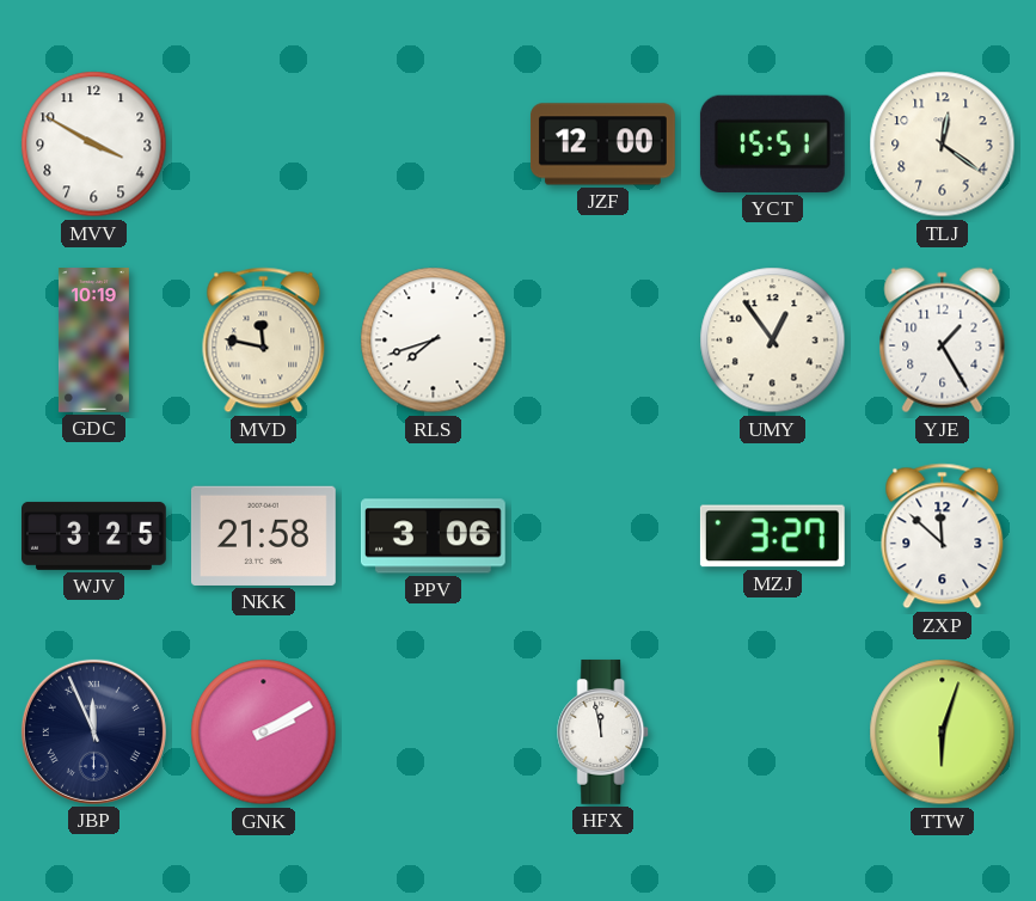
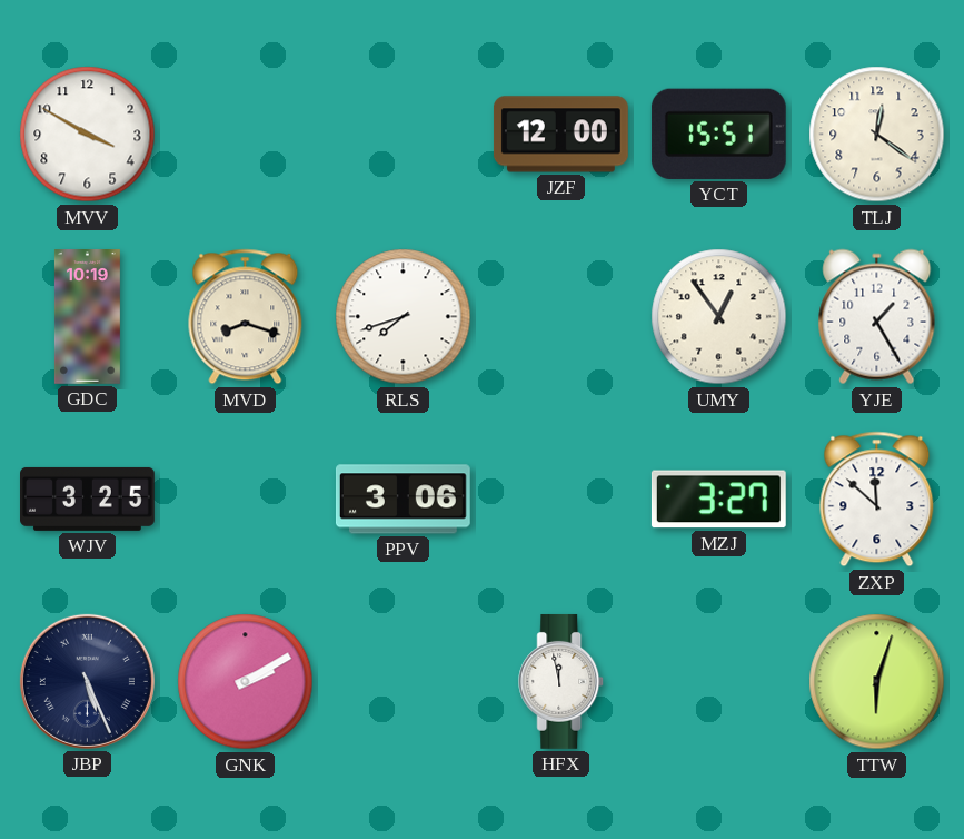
MVD: 11:47 -> 8:18
NKK: 21:58 -> none
JBP: 11:56 -> 5:26
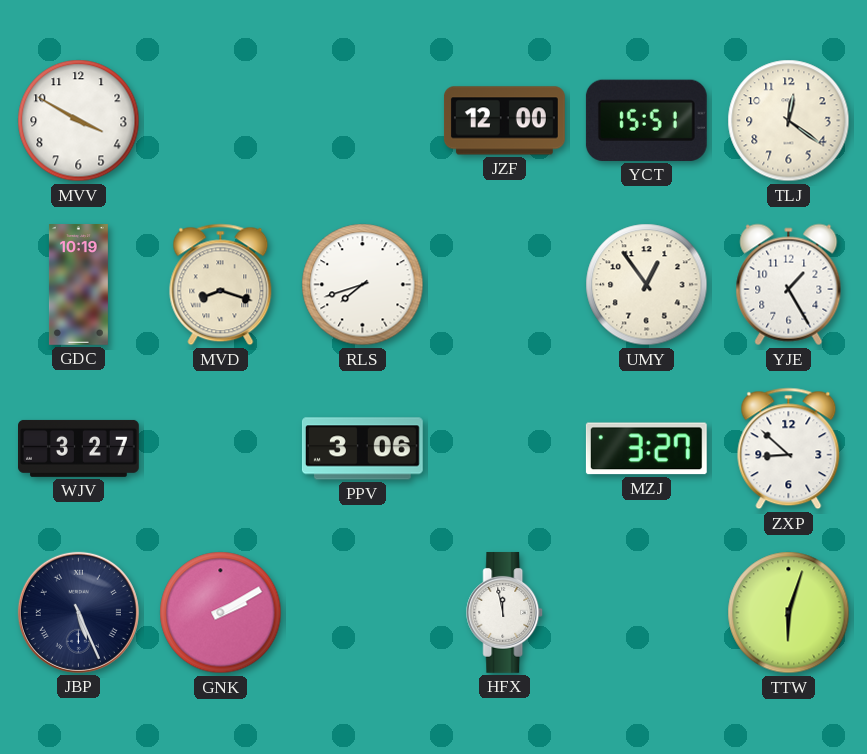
WJV: 3:25 -> 3:27
ZXP: 11:52 -> 8:52
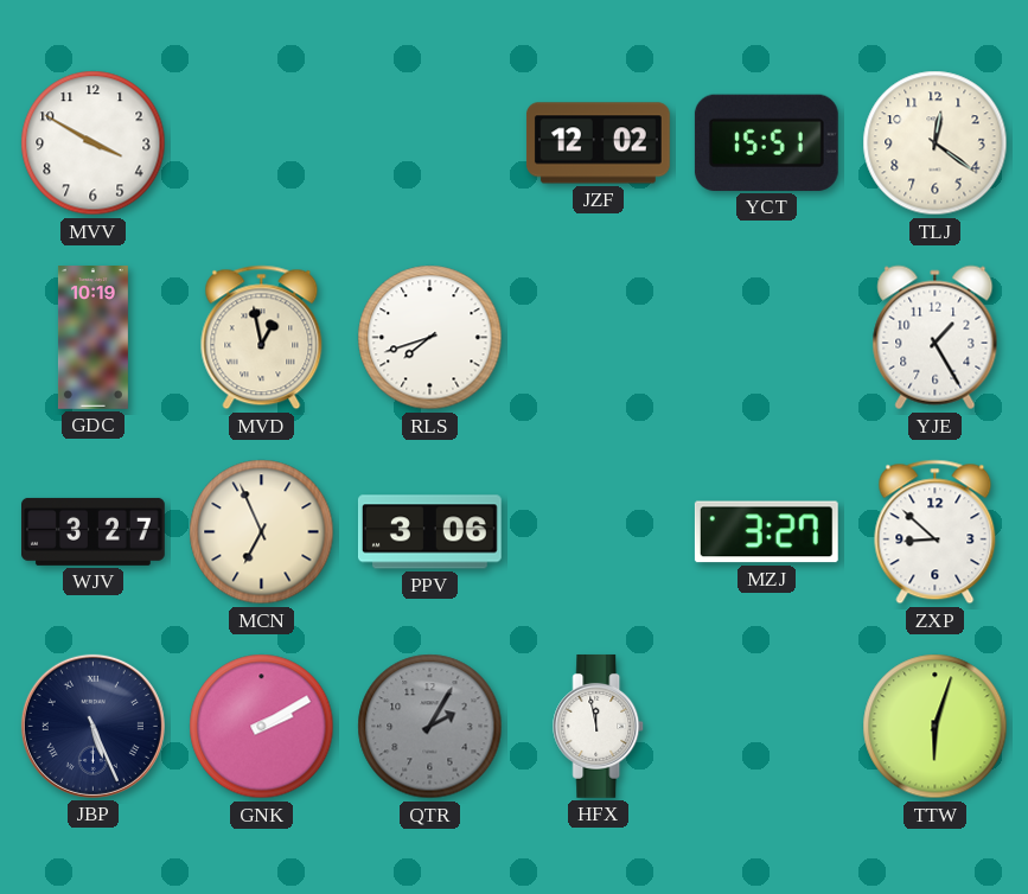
JZF: 12:00 -> 12:02
MVD: 8:18 -> 12:58
UMY: 12:54 -> none
MCN: none -> 6:56
QTR: none -> 2:05
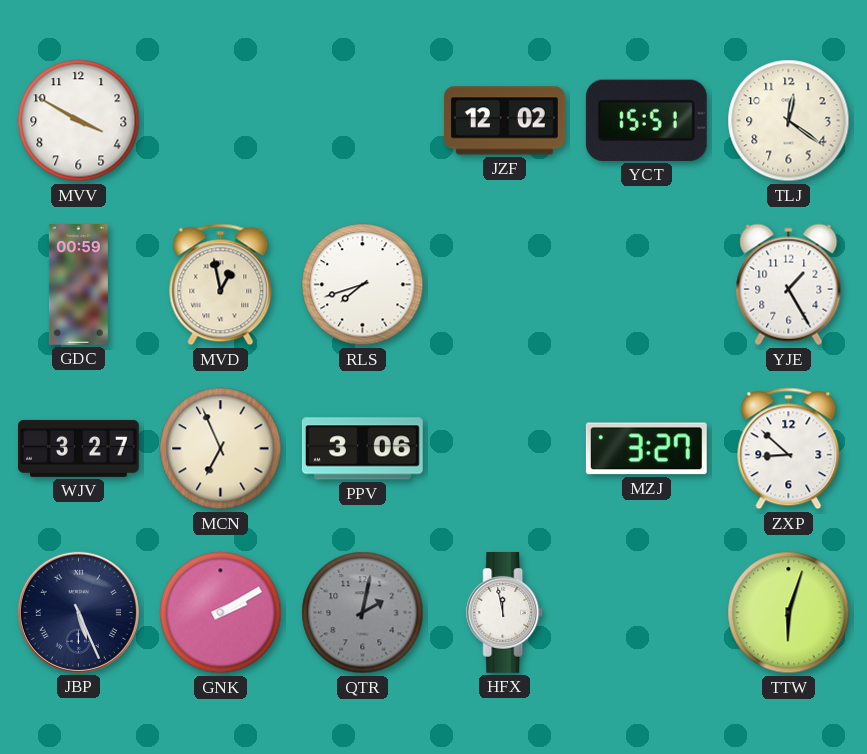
GDC: 10:19 -> 00:59
QTR: 2:05 -> 2:02
